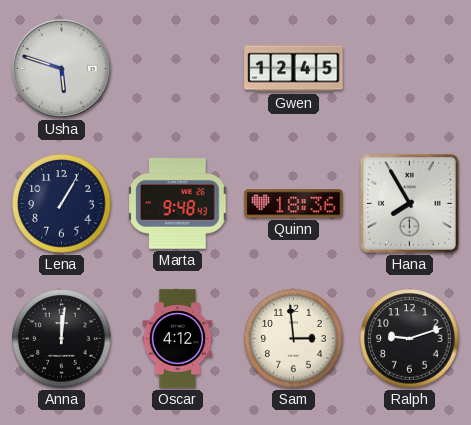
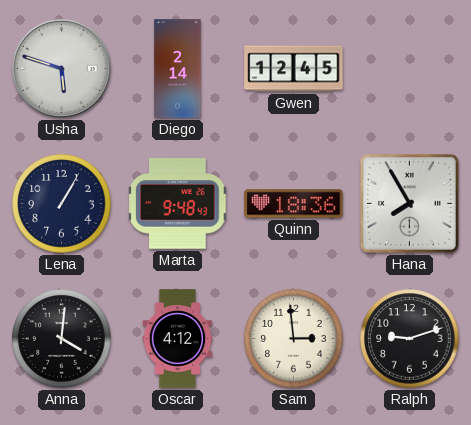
Diego: none -> 2:14
Anna: 12:01 -> 4:01
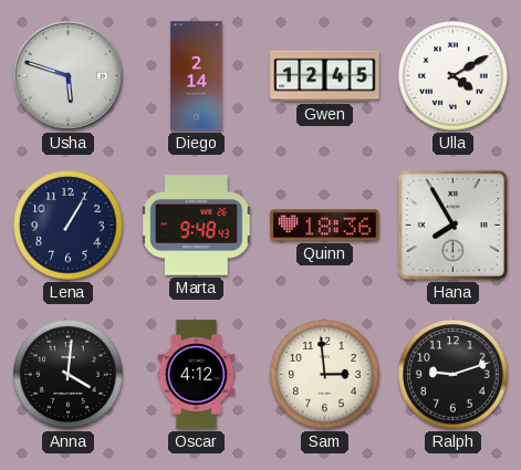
Ulla: none -> 4:10
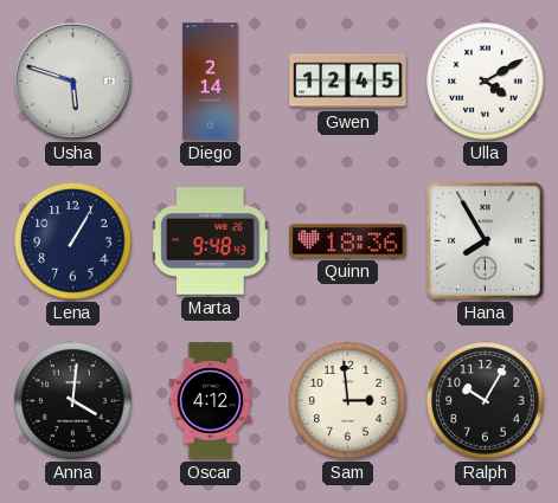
Ralph: 9:12 -> 10:05
